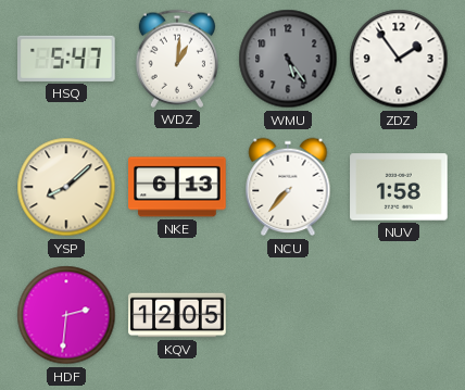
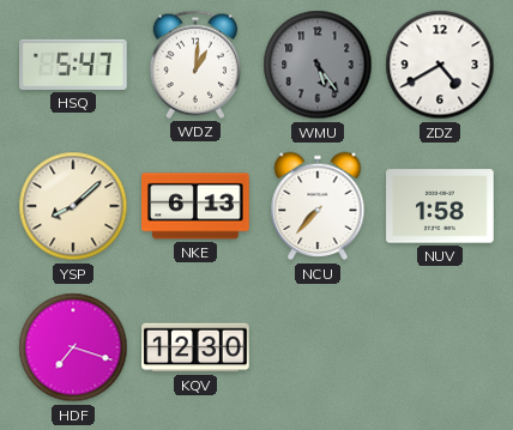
ZDZ: 1:54 -> 4:40
HDF: 2:31 -> 7:18
KQV: 12:05 -> 12:30
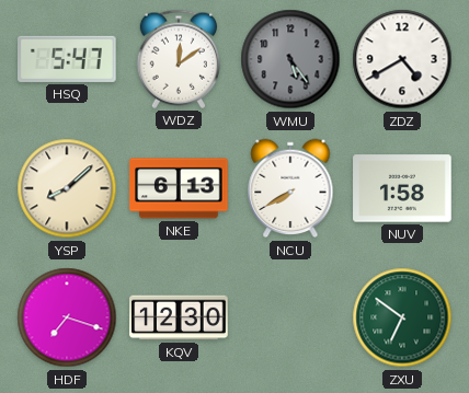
WDZ: 1:01 -> 12:09
NCU: 7:37 -> 7:40
ZXU: none -> 6:51
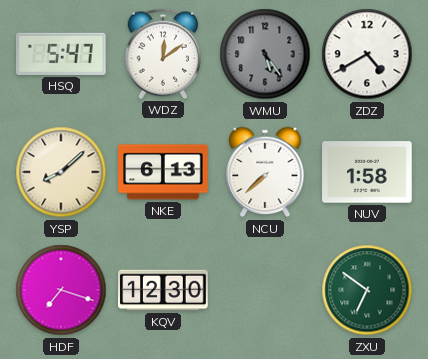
NCU: 7:40 -> 7:38
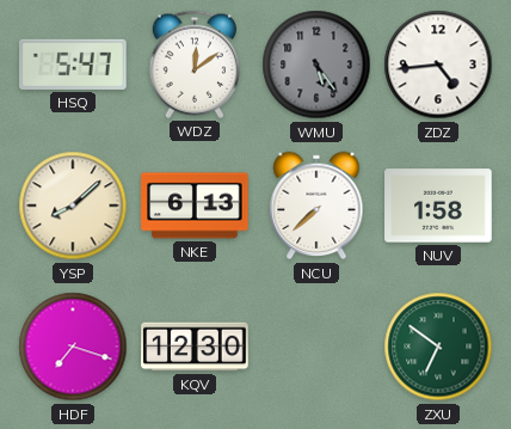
ZDZ: 4:40 -> 4:44
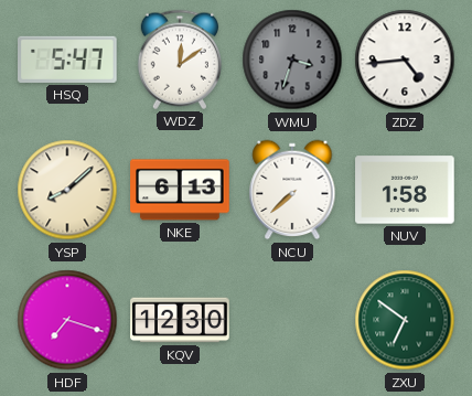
WMU: 5:24 -> 3:33
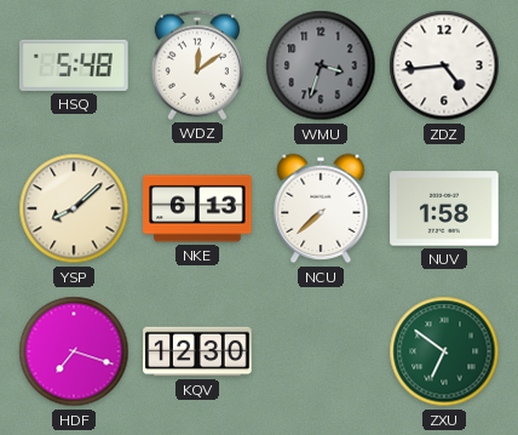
HSQ: 5:47 -> 5:48
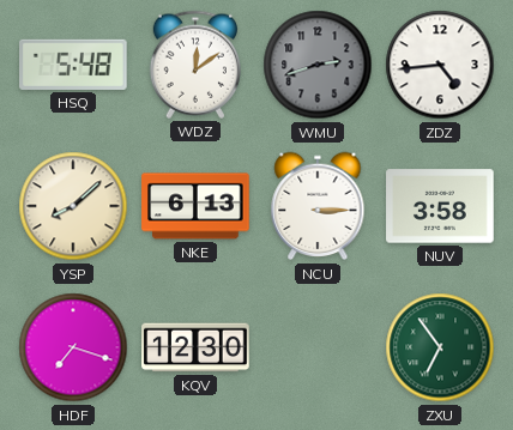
WMU: 3:33 -> 2:42
NCU: 7:38 -> 3:15
NUV: 1:58 -> 3:58
ZXU: 6:51 -> 6:54
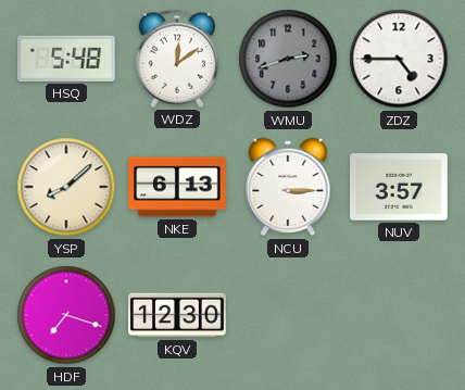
ZDZ: 4:44 -> 4:45
NUV: 3:58 -> 3:57
ZXU: 6:54 -> none
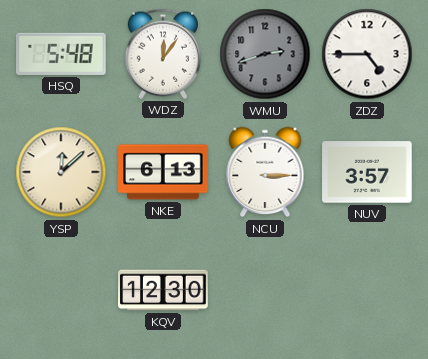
WDZ: 12:09 -> 12:06
YSP: 8:08 -> 12:08
HDF: 7:18 -> none
